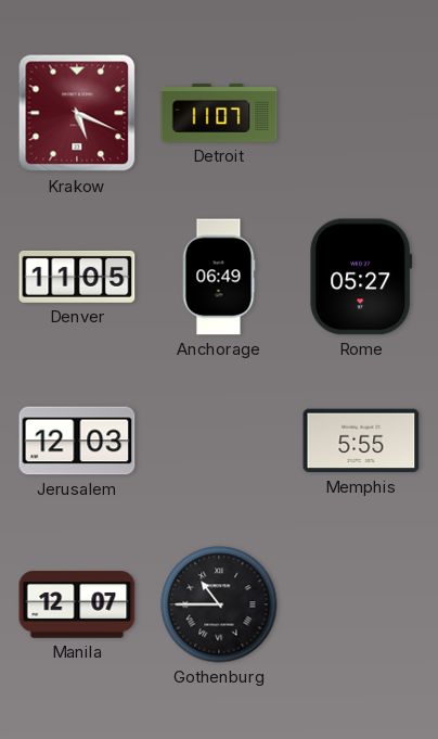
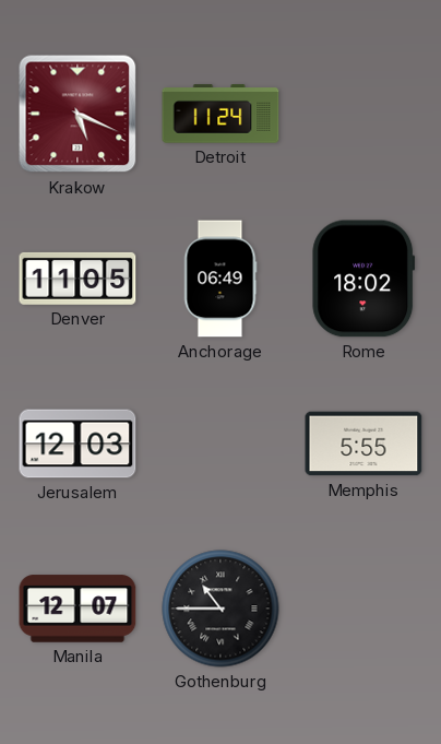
Detroit: 11:07 -> 11:24
Rome: 05:27 -> 18:02
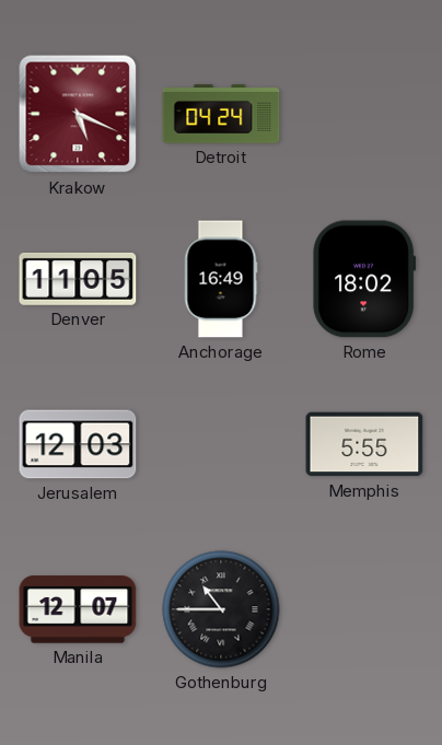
Detroit: 11:24 -> 04:24
Anchorage: 06:49 -> 16:49
